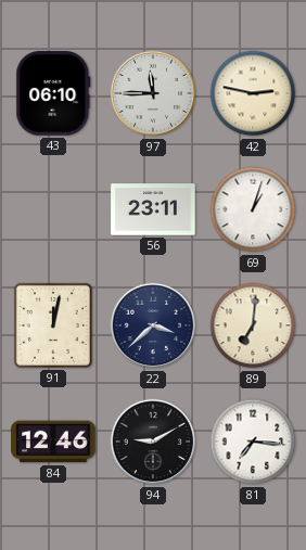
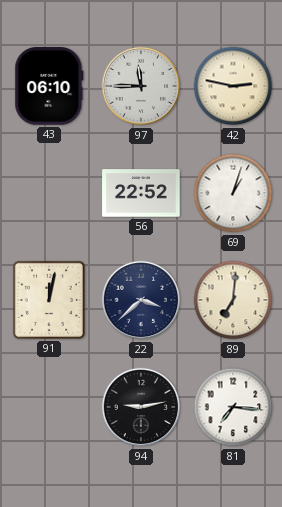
56: 23:11 -> 22:52
84: 12:46 -> none
94: 9:10 -> 9:13
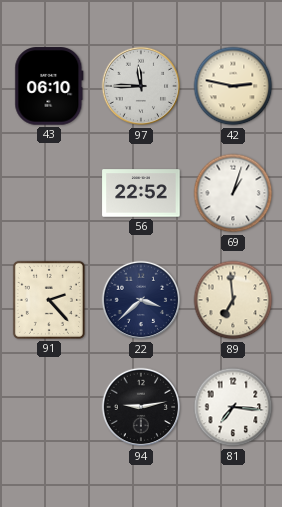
91: 12:02 -> 2:23
89: 7:01 -> 6:59
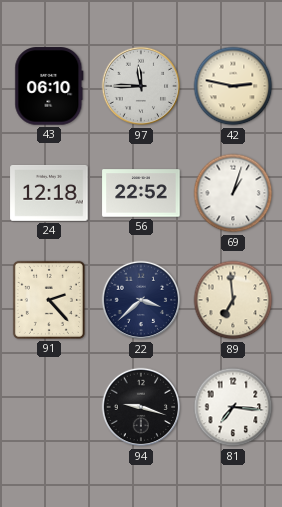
24: none -> 12:18
94: 9:13 -> 9:18
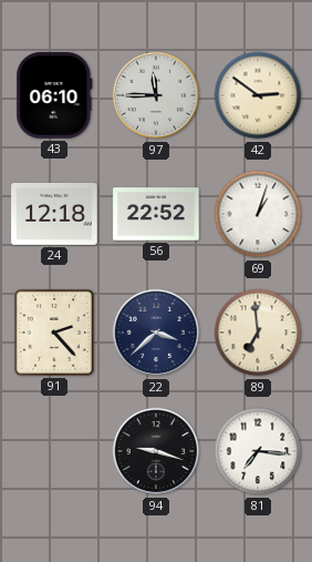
42: 2:47 -> 2:51
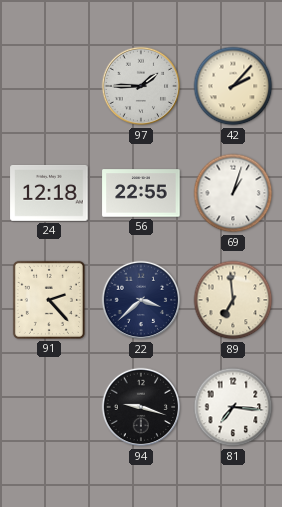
43: 06:10 -> none
97: 11:45 -> 1:45
42: 2:51 -> 2:07
56: 22:52 -> 22:55
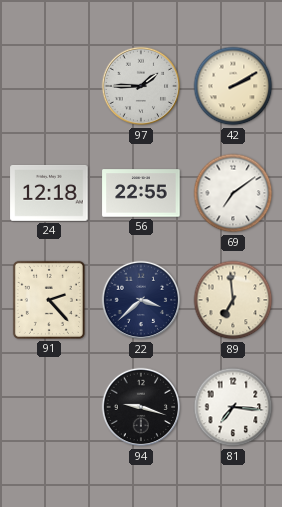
42: 2:07 -> 2:10
69: 1:03 -> 7:09
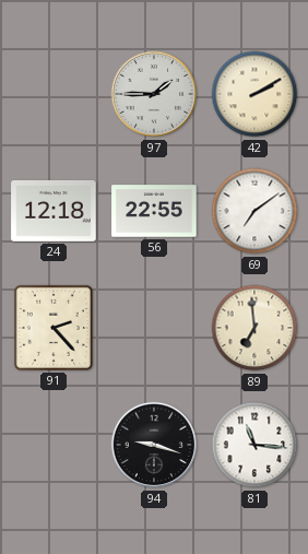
22: 3:38 -> none
81: 7:16 -> 11:16
